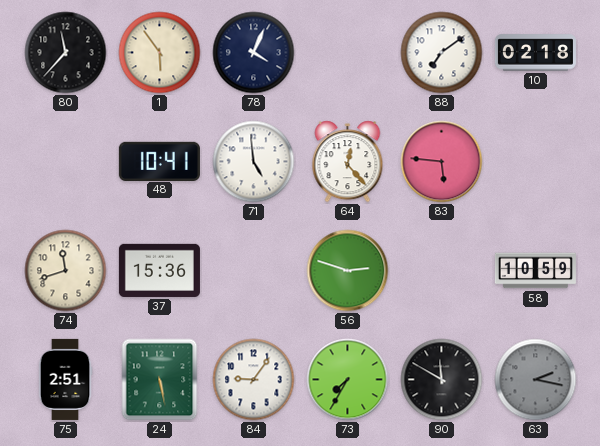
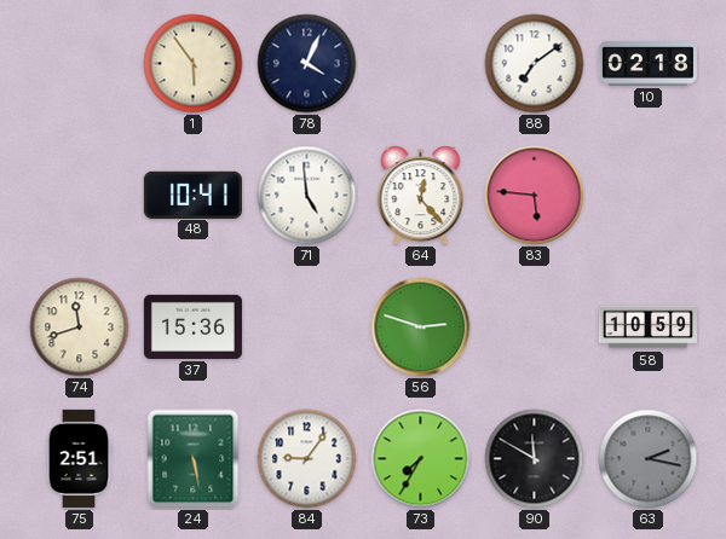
80: 11:37 -> none
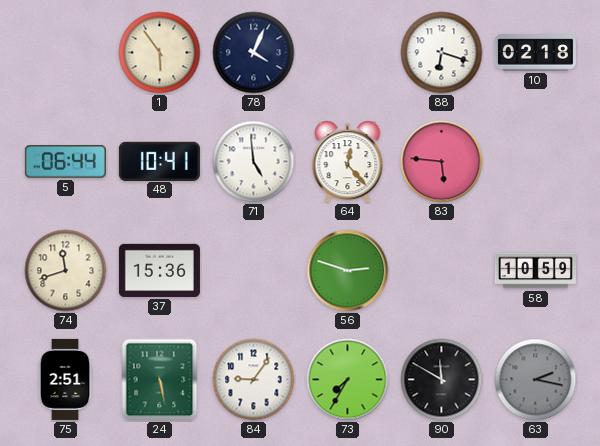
88: 7:09 -> 6:18
5: none -> 06:44
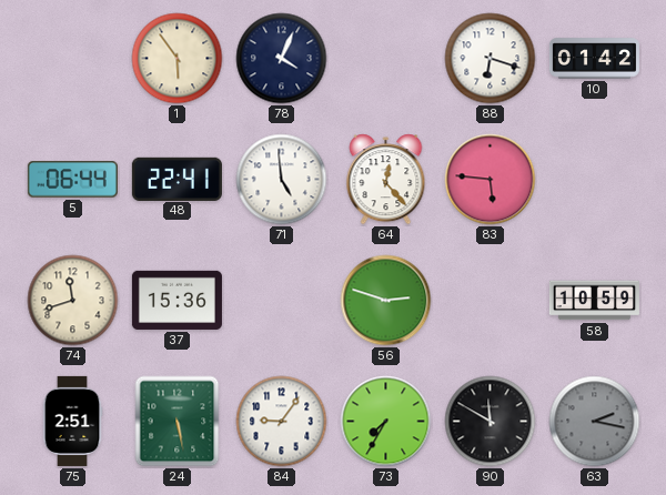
10: 02:18 -> 01:42
48: 10:41 -> 22:41
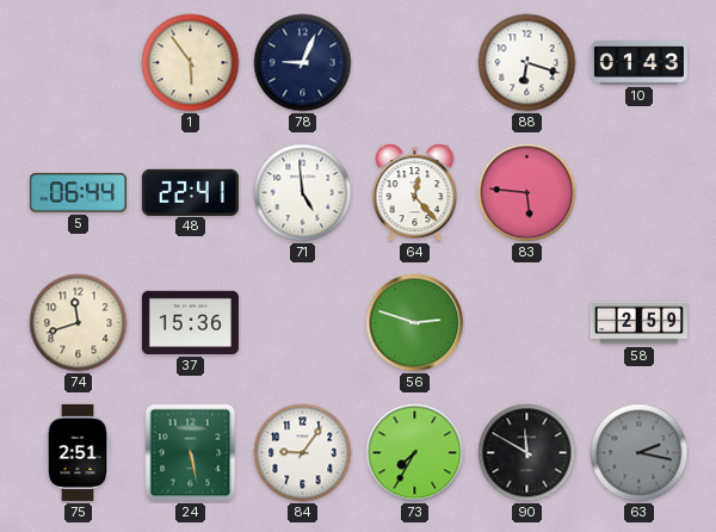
78: 4:04 -> 9:04
10: 01:42 -> 01:43
58: 10:59 -> 2:59
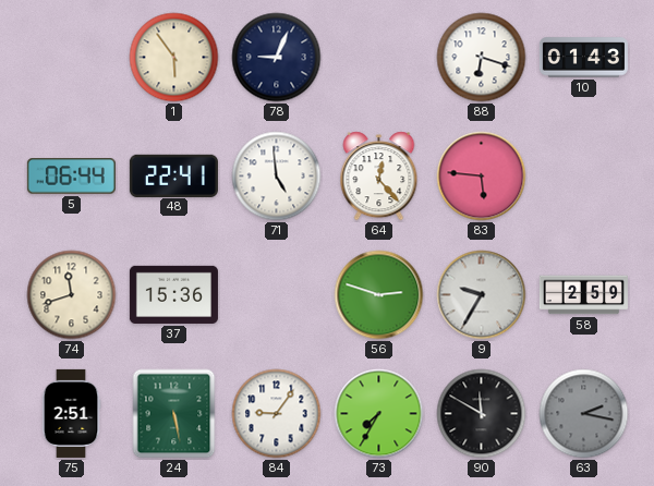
9: none -> 9:35
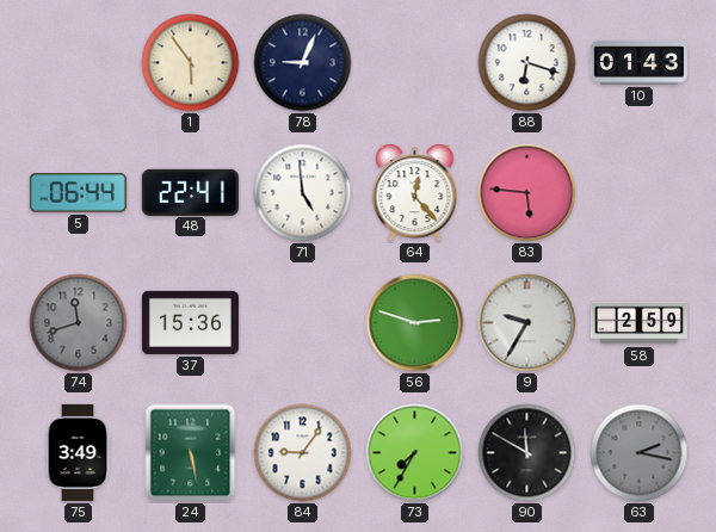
74 dial: cream -> grey
75: 2:51 -> 3:49
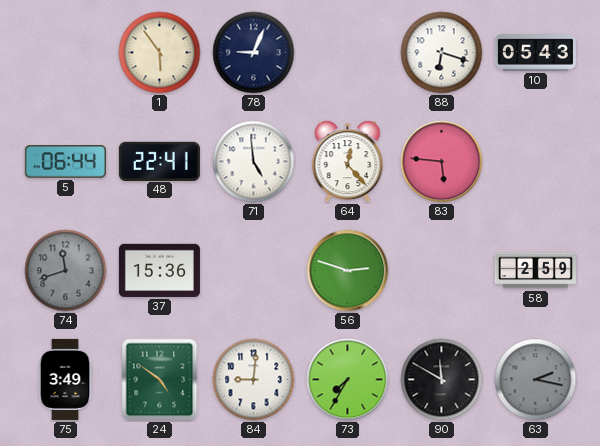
10: 01:43 -> 05:43
9: 9:35 -> none
24: 5:28 -> 4:51
84: 9:06 -> 9:01
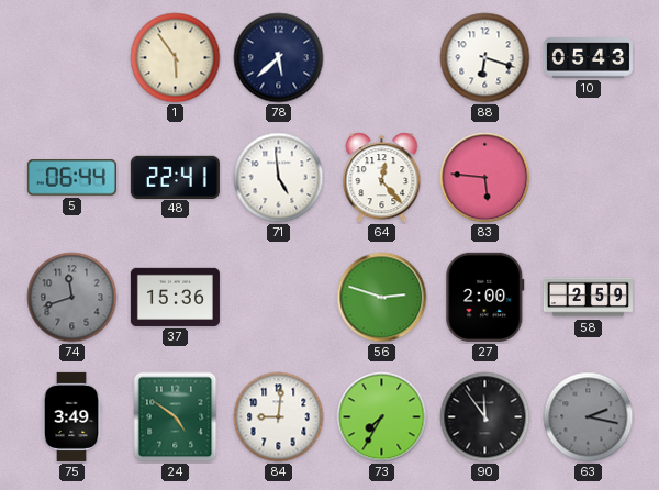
78: 9:04 -> 5:38
27: none -> 2:00
90: 11:50 -> 11:54
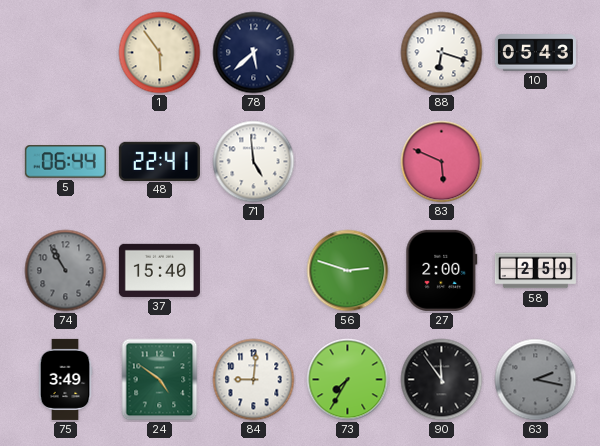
64: 12:23 -> none
83: 5:46 -> 5:49
74: 11:42 -> 10:55
37: 15:36 -> 15:40
